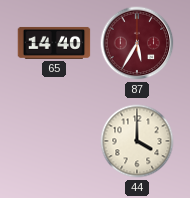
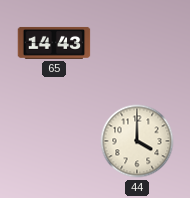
65: 14:40 -> 14:43
87: 5:35 -> none
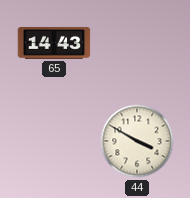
44: 4:00 -> 3:50
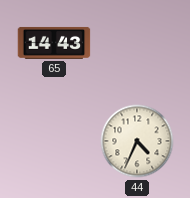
44: 3:50 -> 4:34
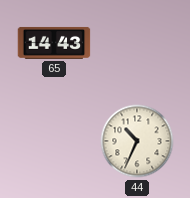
44: 4:34 -> 10:34
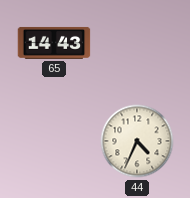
44: 10:34 -> 4:34
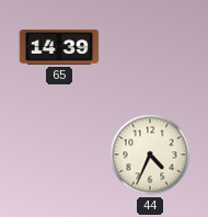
65: 14:43 -> 14:39
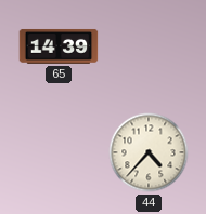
44: 4:34 -> 4:37
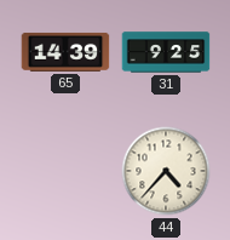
31: none -> 9:25
